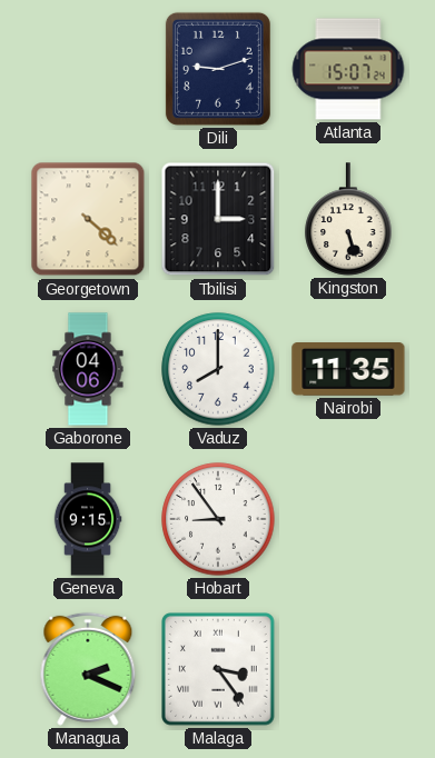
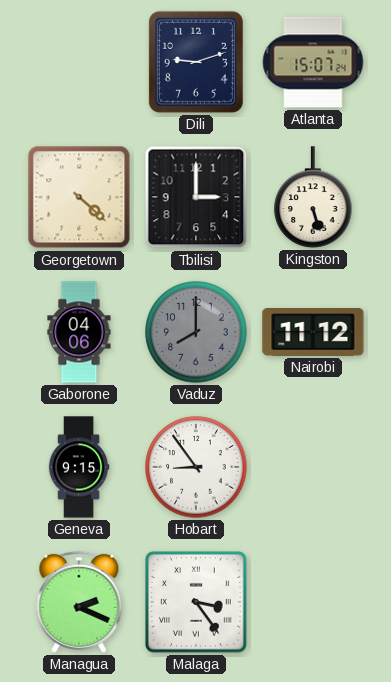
Vaduz dial: white -> grey
Nairobi: 11:35 -> 11:12
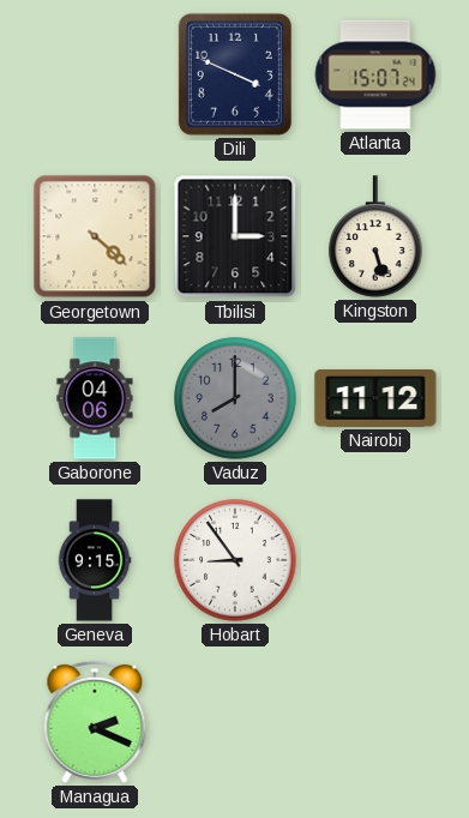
Dili: 9:12 -> 3:49
Malaga: 3:24 -> none
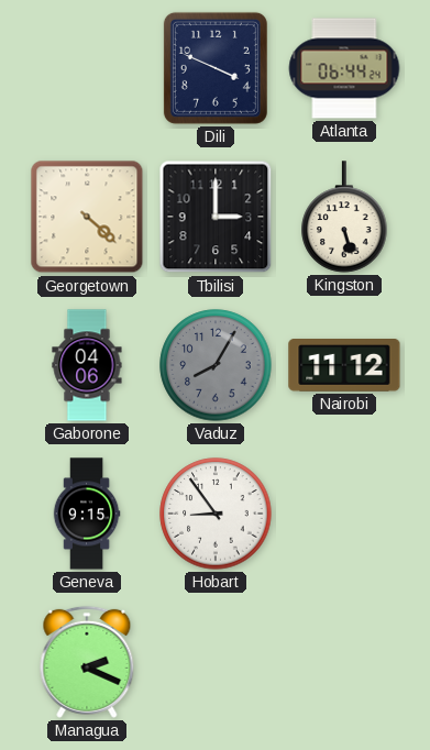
Atlanta: 15:07 -> 06:44
Vaduz: 8:00 -> 8:05
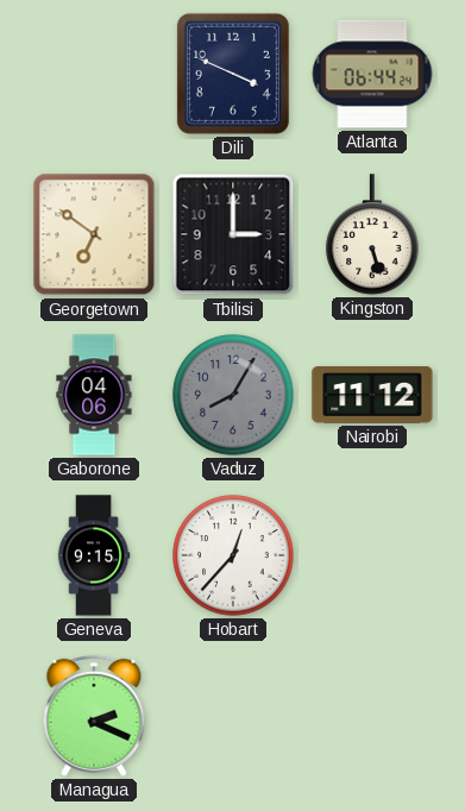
Georgetown: 4:22 -> 6:51
Hobart: 8:54 -> 12:37
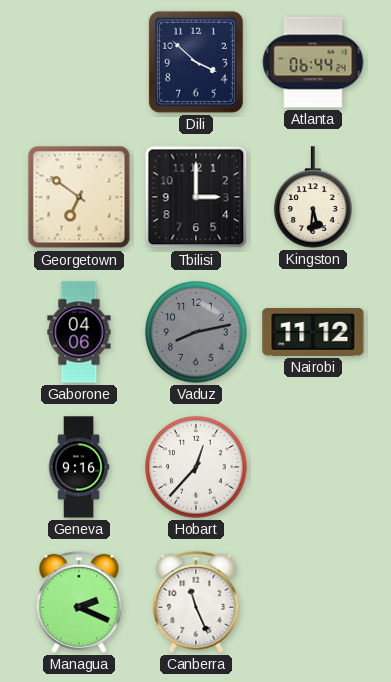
Dili: 3:49 -> 3:52
Kingston: 5:27 -> 5:31
Vaduz: 8:05 -> 8:13
Geneva: 9:15 -> 9:16
Canberra: none -> 11:26
